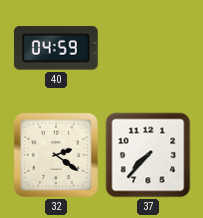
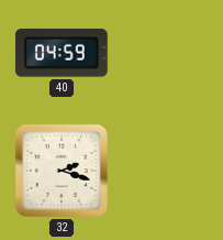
32: 2:21 -> 2:18
37: 7:37 -> none
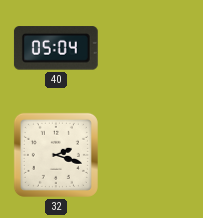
40: 04:59 -> 05:04
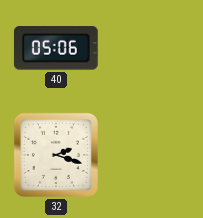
40: 05:04 -> 05:06
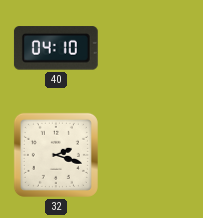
40: 05:06 -> 04:10
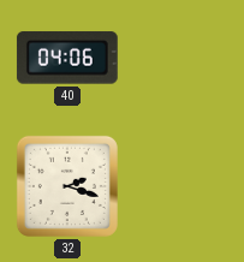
40: 04:10 -> 04:06
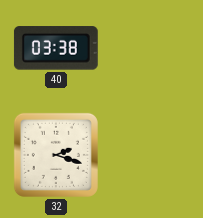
40: 04:06 -> 03:38
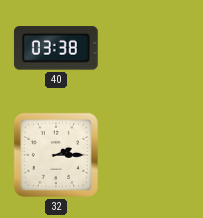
32: 2:18 -> 2:15
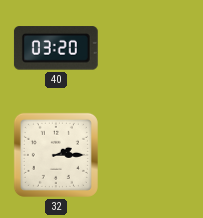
40: 03:38 -> 03:20
